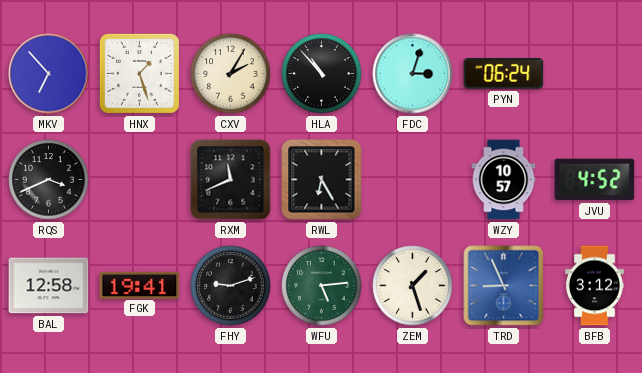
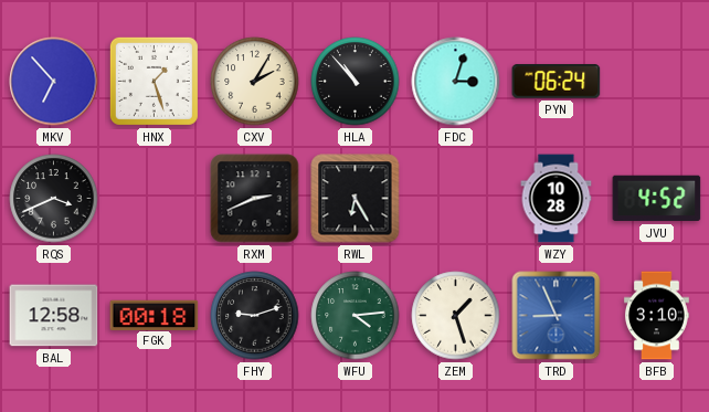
RXM: 11:41 -> 2:41
WZY: 10:57 -> 10:28
FGK: 19:41 -> 00:18
WFU: 5:14 -> 4:14
BFB: 3:12 -> 3:10
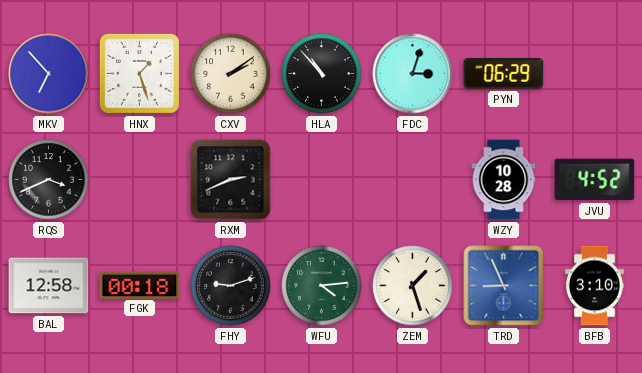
CXV: 2:05 -> 2:09
PYN: 06:24 -> 06:29
RWL: 6:25 -> none
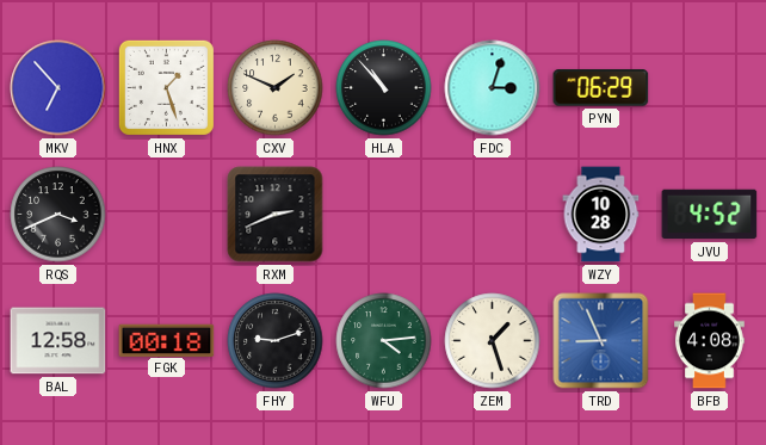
CXV: 2:09 -> 1:49
BFB: 3:10 -> 4:08
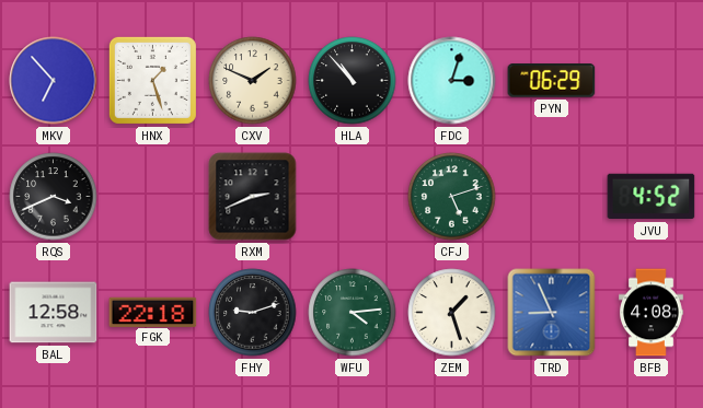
CFJ: none -> 5:12
WZY: 10:28 -> none
FGK: 00:18 -> 22:18
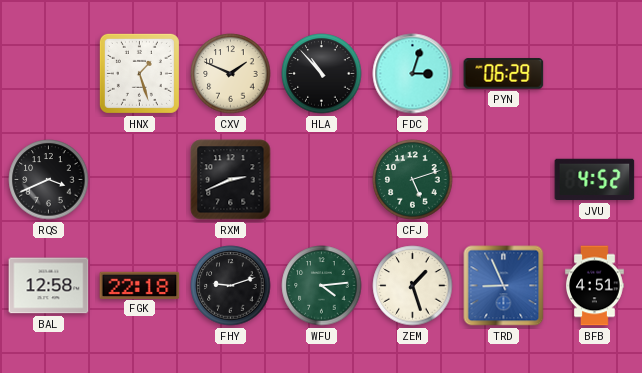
MKV: 6:53 -> none
BFB: 4:08 -> 4:51
